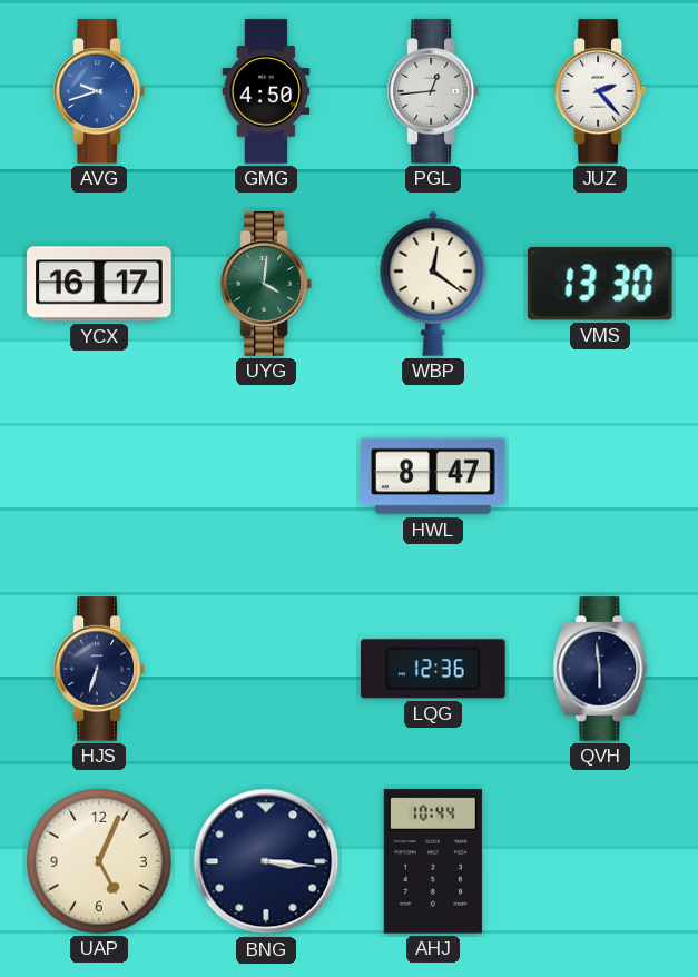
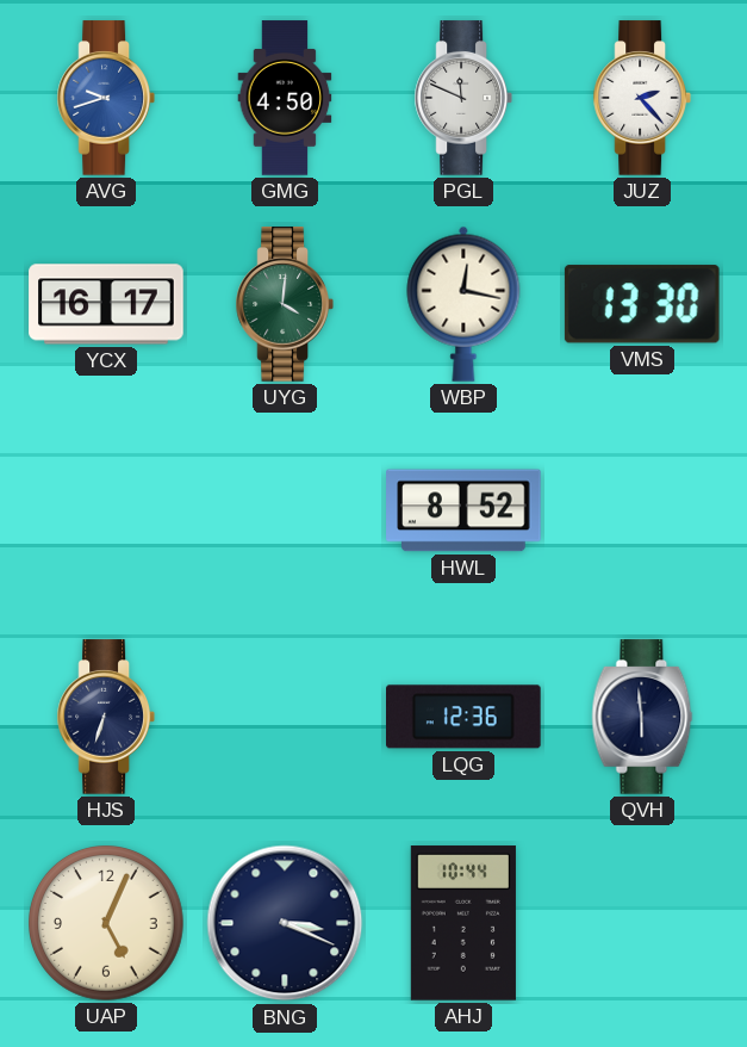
PGL: 12:44 -> 11:49
WBP: 12:21 -> 12:17
HWL: 8:47 -> 8:52
BNG: 3:16 -> 3:19
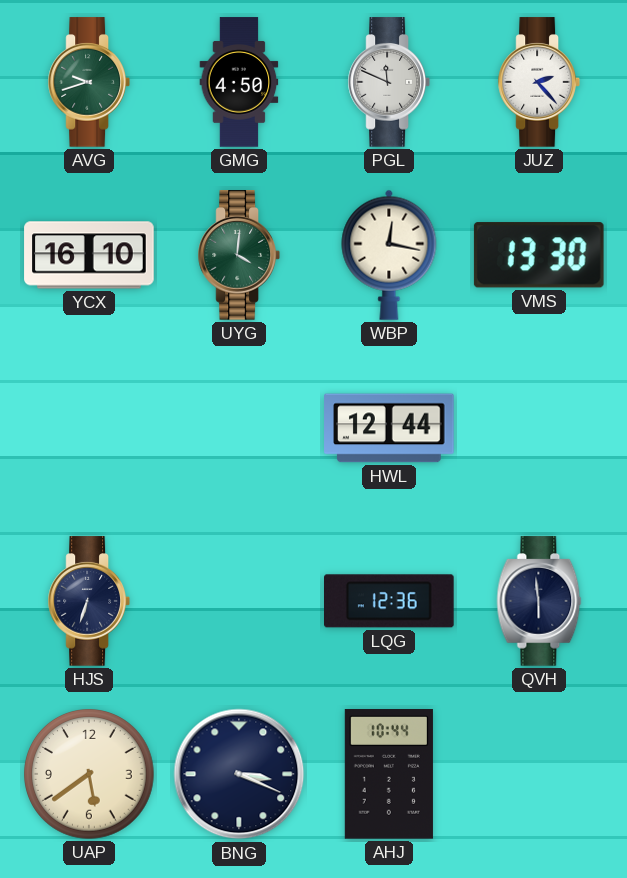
AVG dial: blue -> green
YCX: 16:17 -> 16:10
HWL: 8:52 -> 12:44
UAP: 5:04 -> 5:39
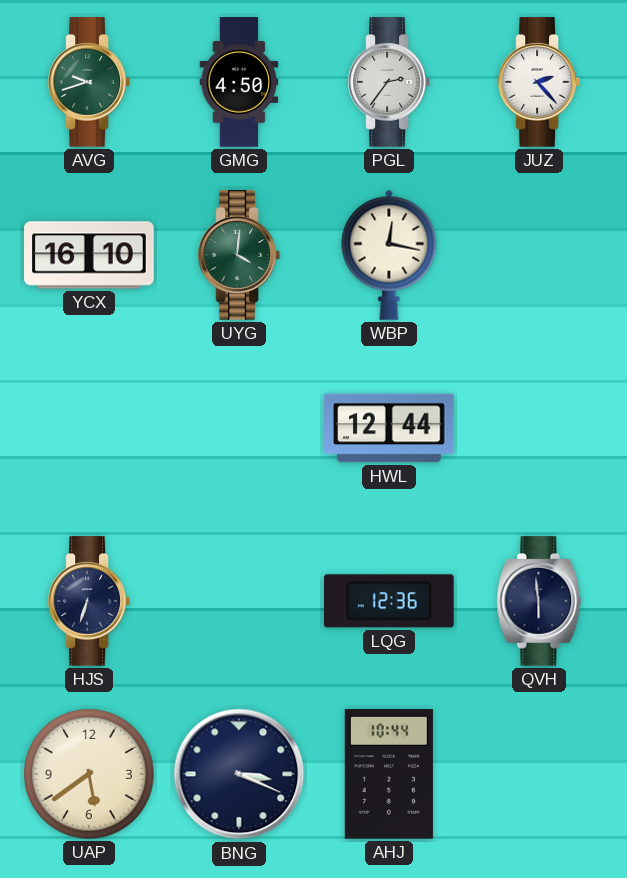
PGL: 11:49 -> 2:36
VMS: 13:30 -> none
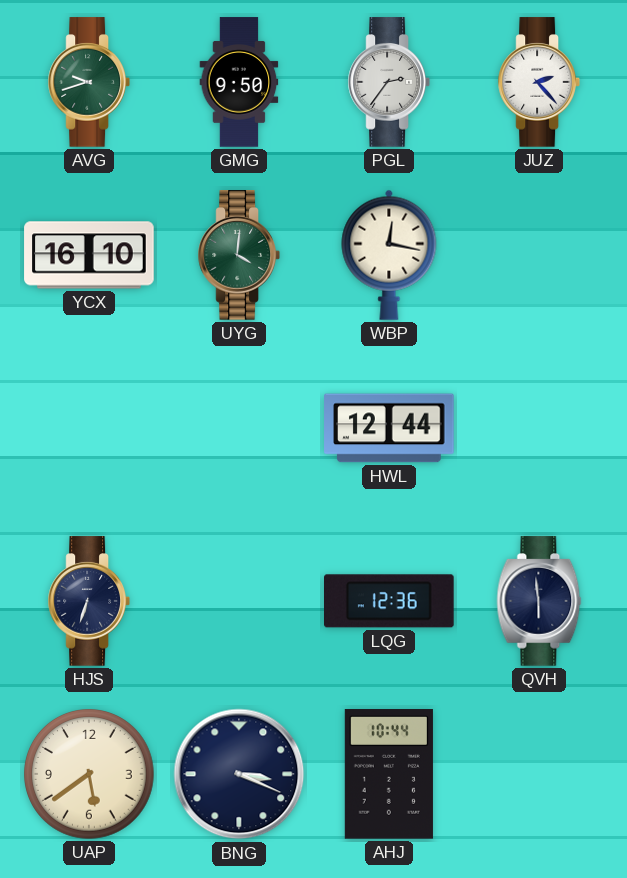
GMG: 4:50 -> 9:50
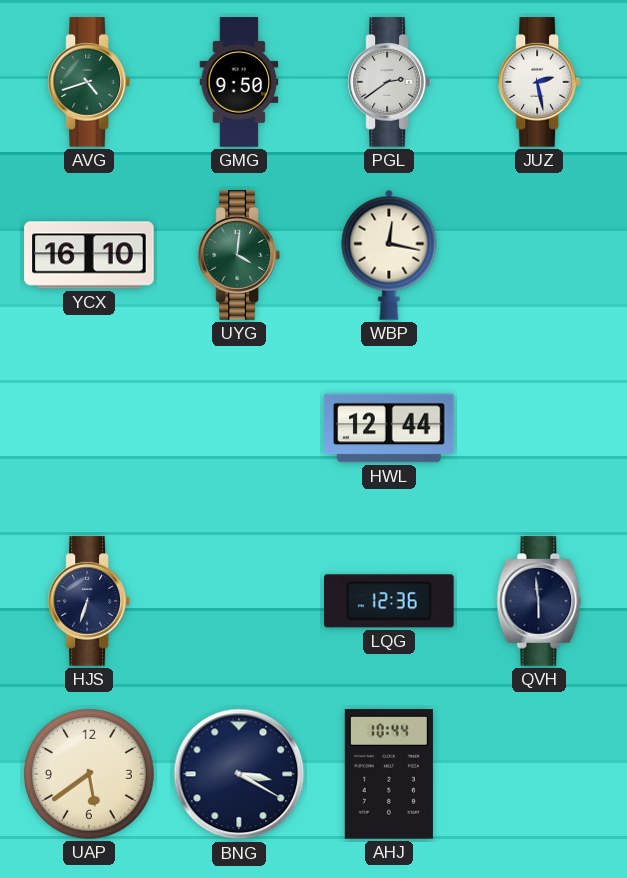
AVG: 9:42 -> 4:42
PGL: 2:36 -> 2:39
JUZ: 2:23 -> 2:28
BNG: 3:19 -> 3:20
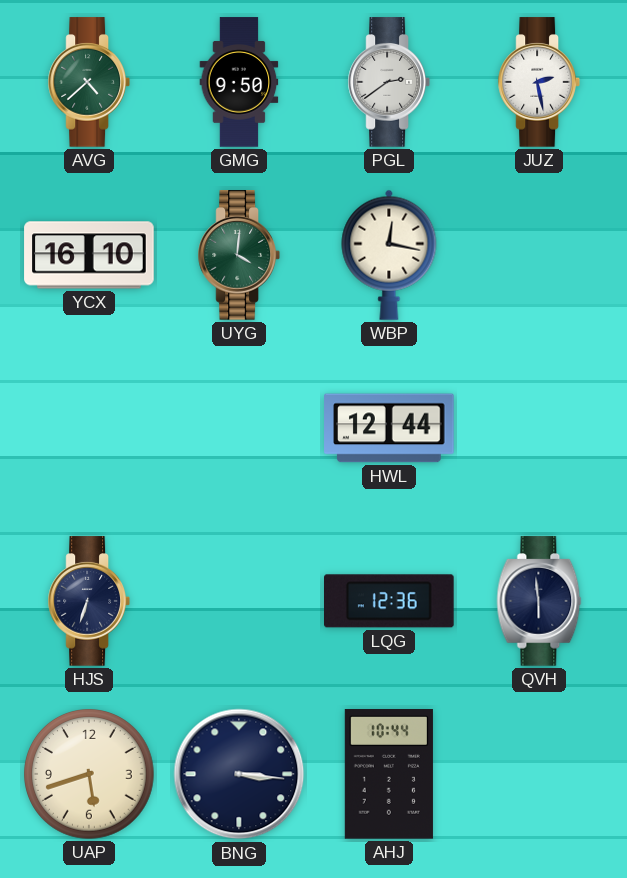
AVG: 4:42 -> 4:38
UAP: 5:39 -> 5:42
BNG: 3:20 -> 3:16
